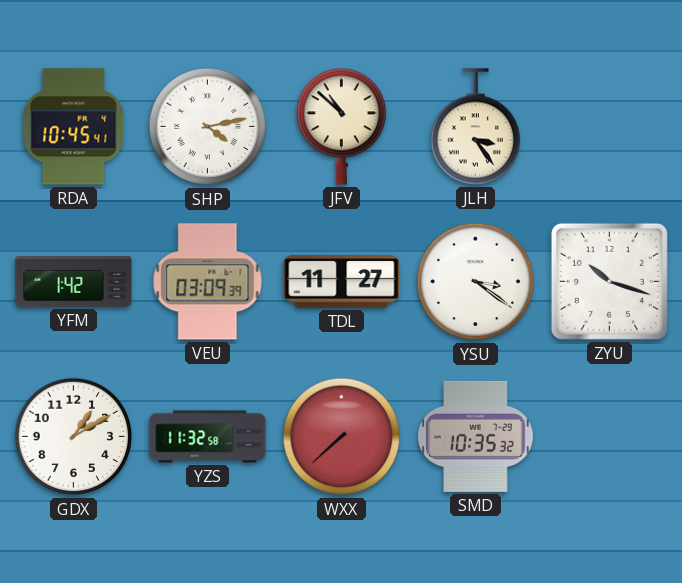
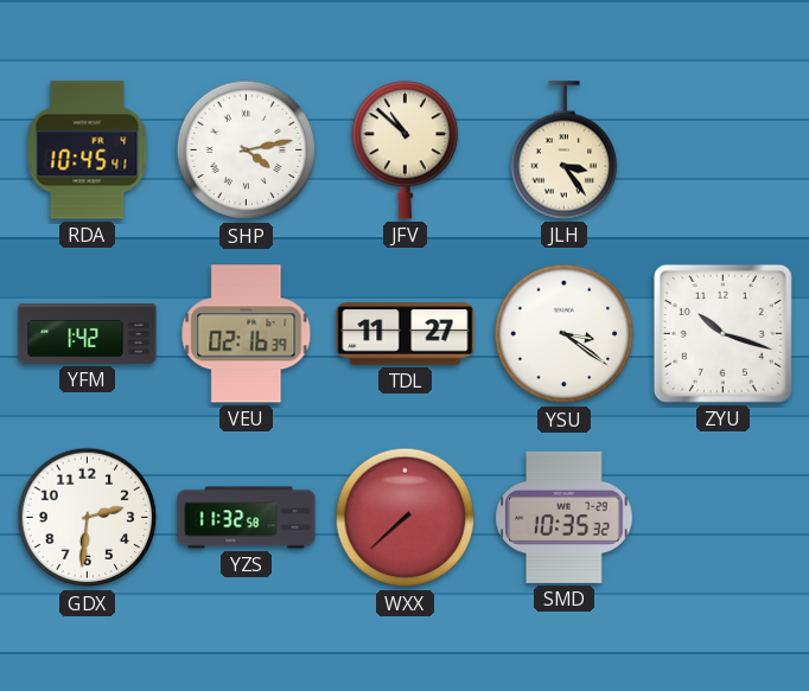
VEU: 03:09 -> 02:16
GDX: 1:10 -> 2:31
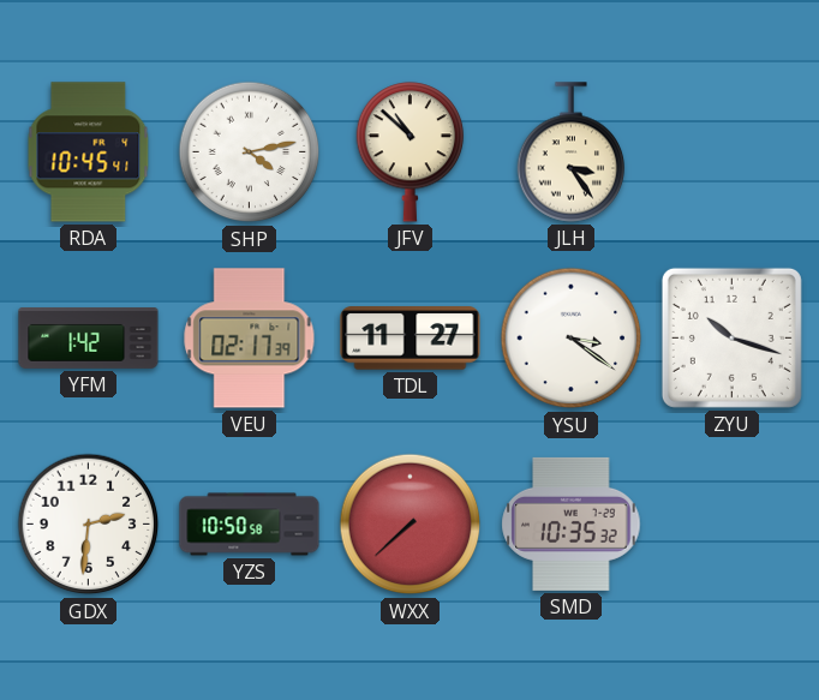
VEU: 02:16 -> 02:17
YZS: 11:32 -> 10:50
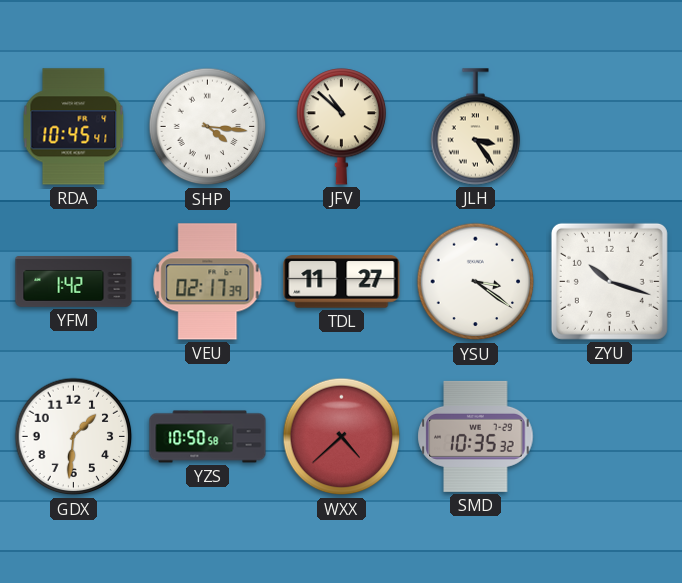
SHP: 4:13 -> 4:16
GDX: 2:31 -> 1:31
WXX: 7:38 -> 4:38
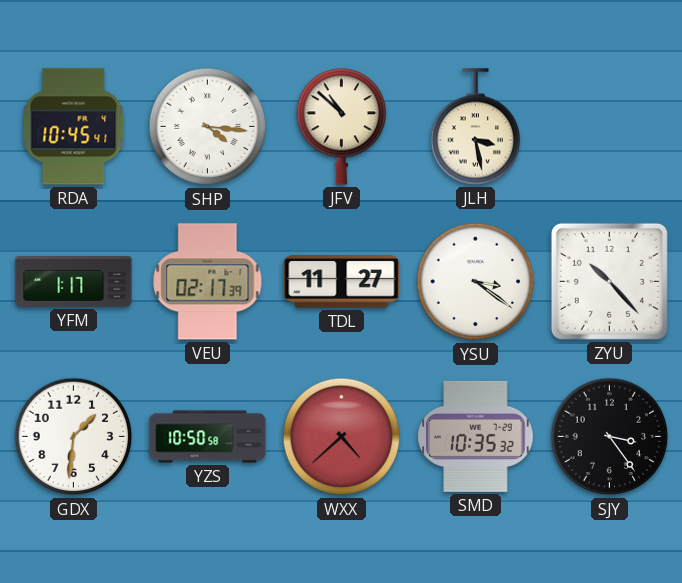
JLH: 3:24 -> 3:28
YFM: 1:42 -> 1:17
ZYU: 10:18 -> 10:23
SJY: none -> 3:24
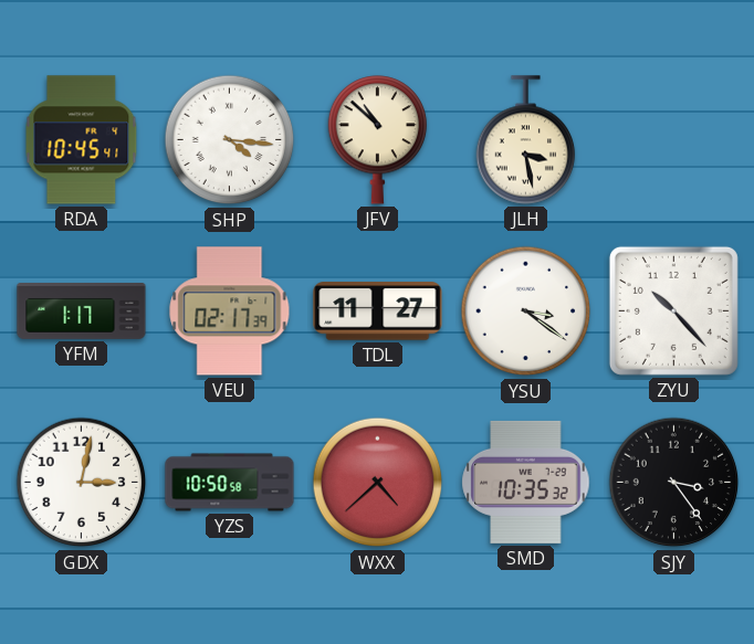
GDX: 1:31 -> 3:02
